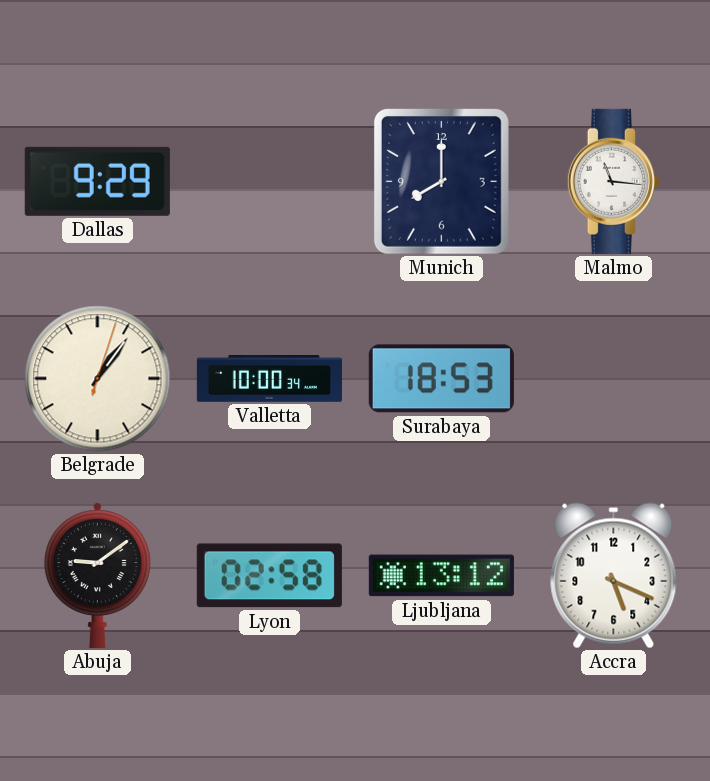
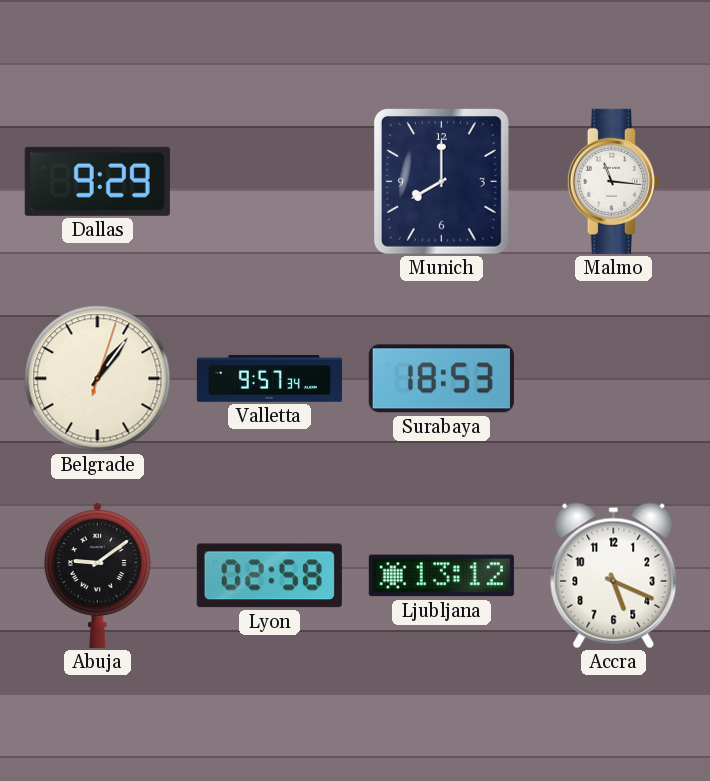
Valletta: 10:00 -> 9:57
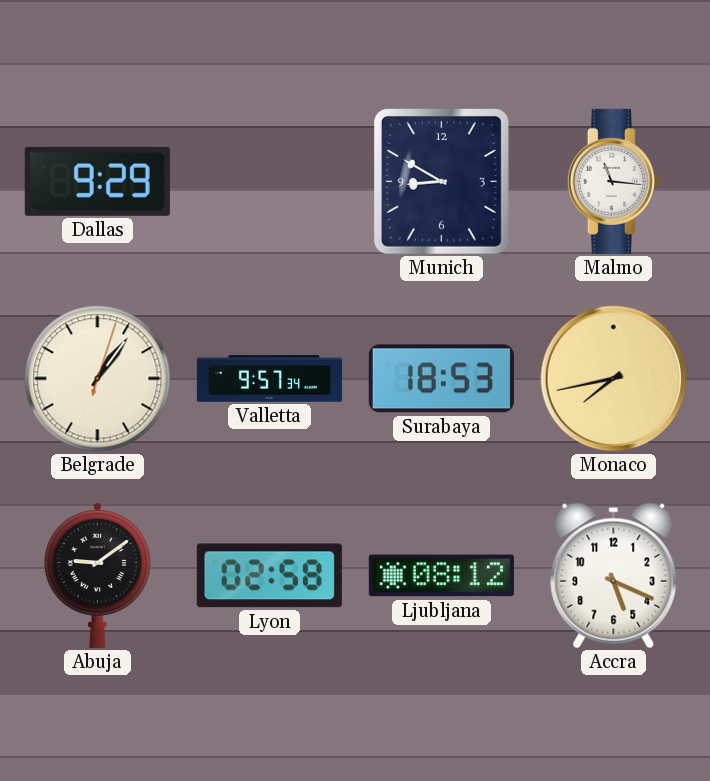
Munich: 8:00 -> 8:50
Monaco: none -> 7:43
Ljubljana: 13:12 -> 08:12
